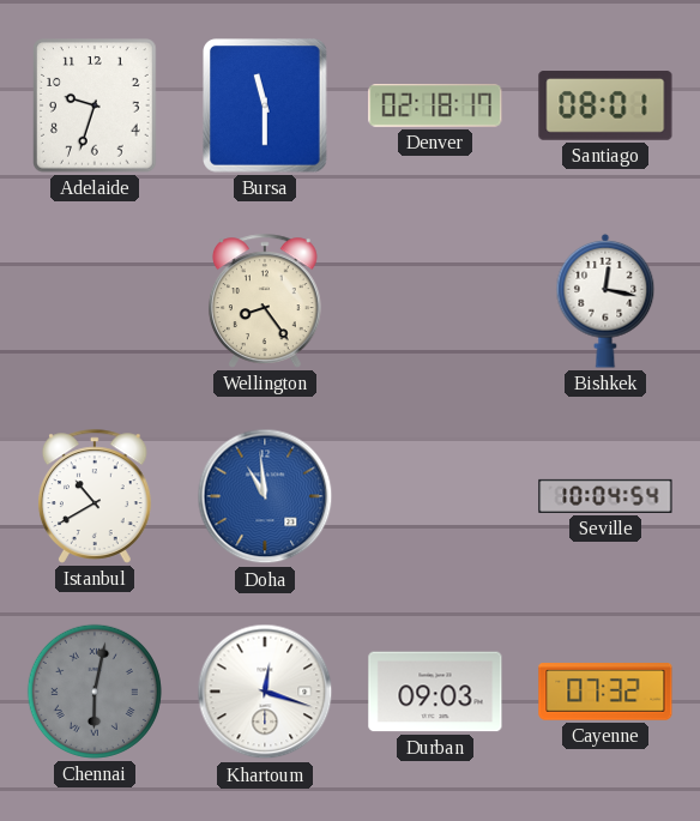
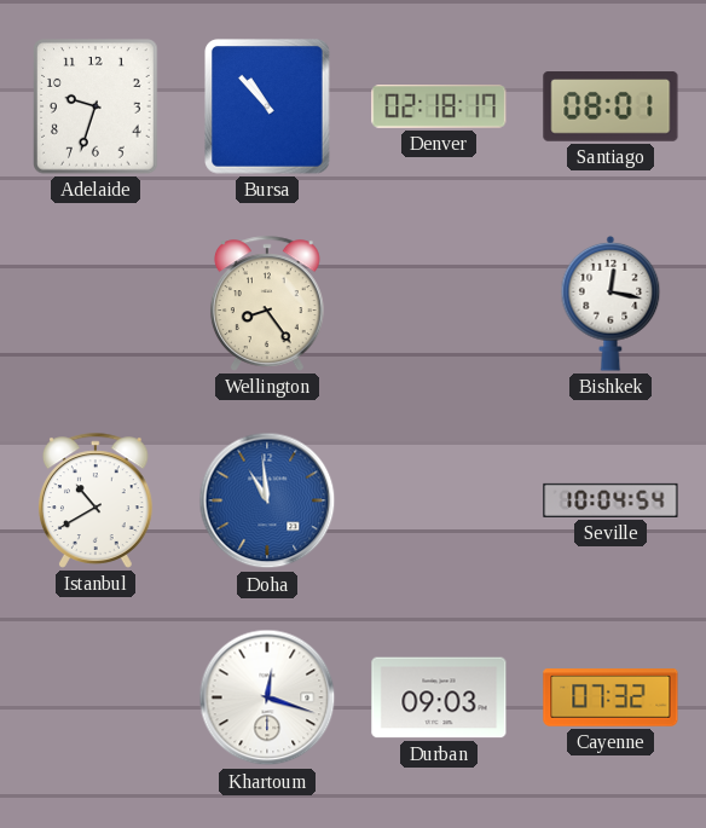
Bursa: 11:30 -> 10:53
Chennai: 6:02 -> none
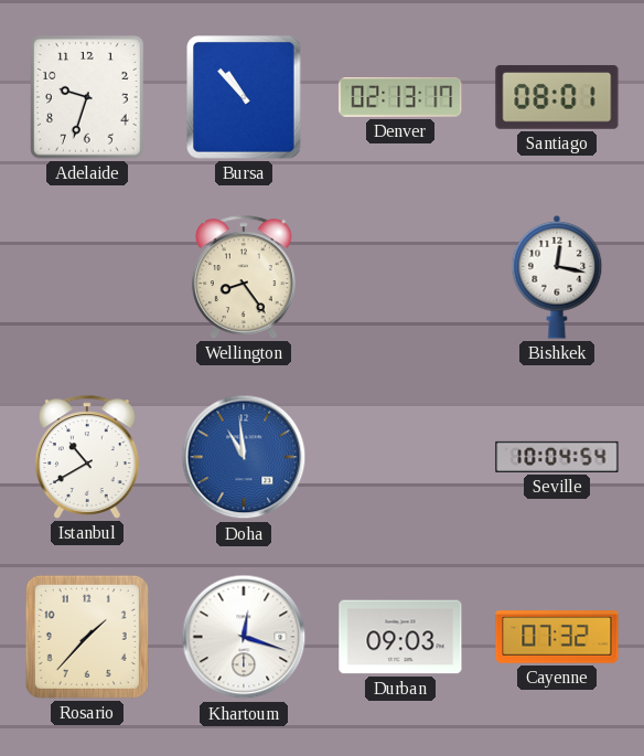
Denver: 02:18 -> 02:13
Rosario: none -> 1:37
